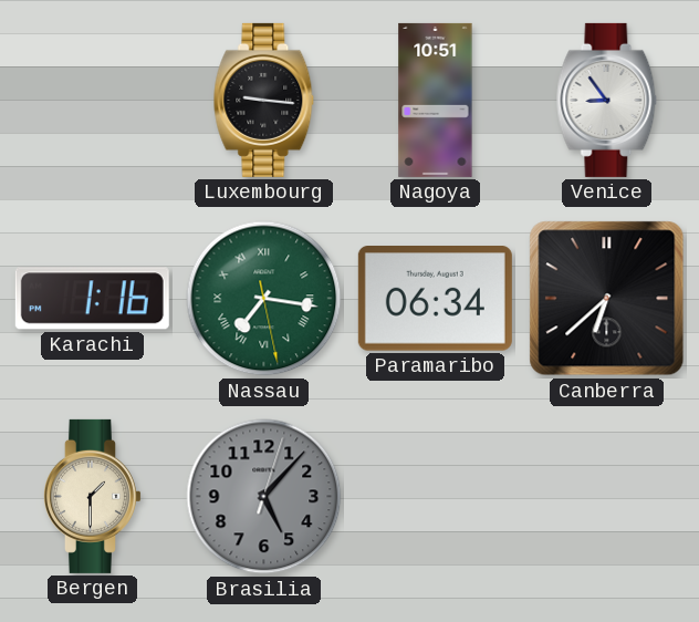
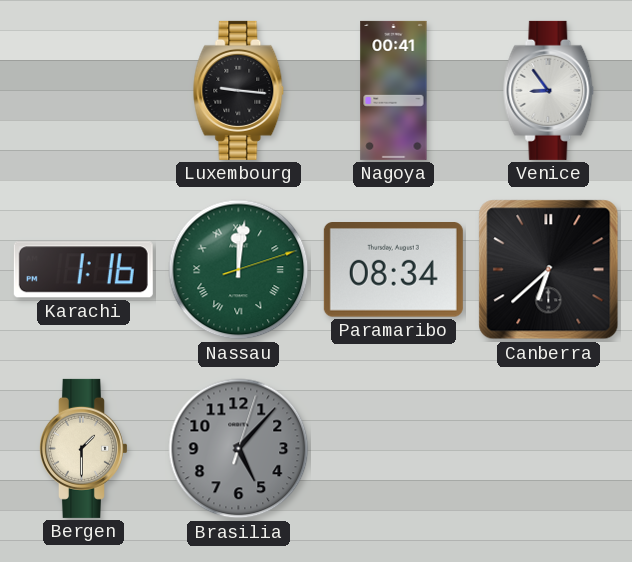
Nagoya: 10:51 -> 00:41
Nassau: 7:16 -> 12:01
Paramaribo: 06:34 -> 08:34
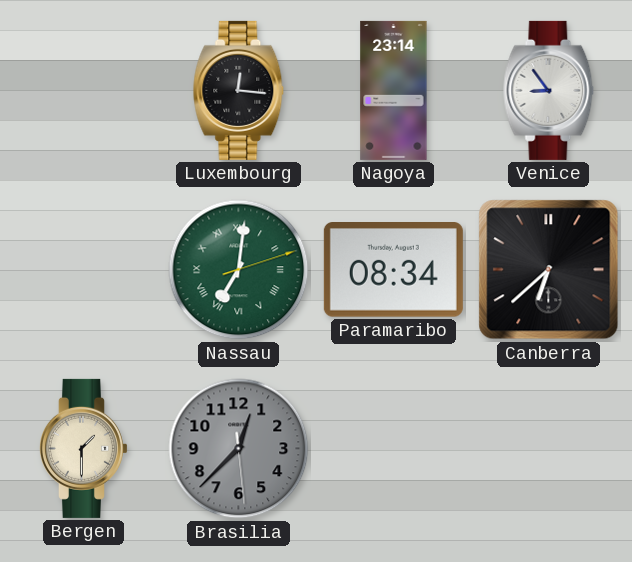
Luxembourg: 9:16 -> 12:16
Nagoya: 00:41 -> 23:14
Karachi: 1:16 -> none
Nassau: 12:01 -> 7:01
Brasilia: 5:07 -> 12:37
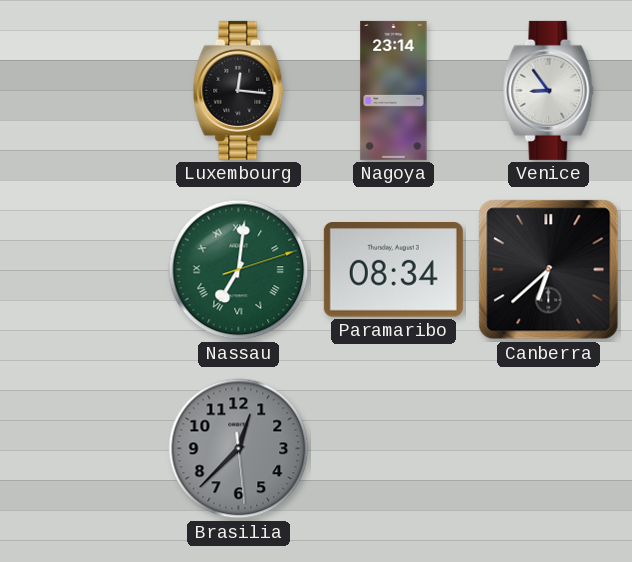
Bergen: 1:30 -> none
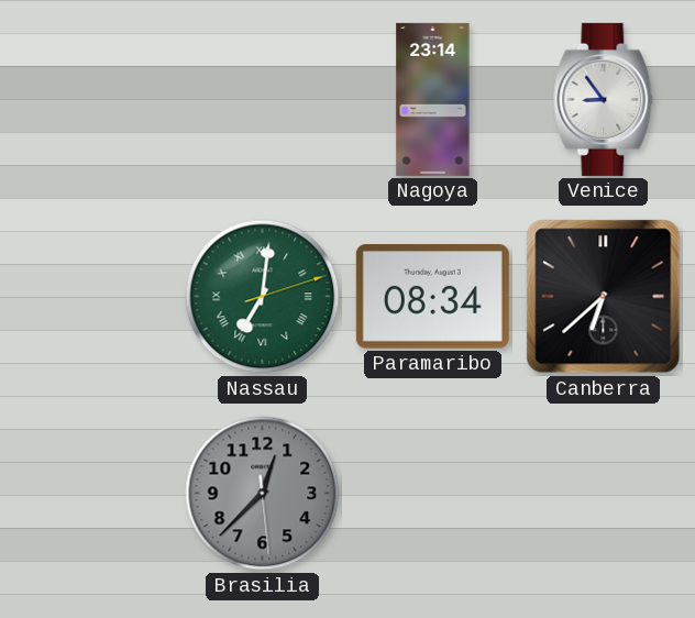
Luxembourg: 12:16 -> none
